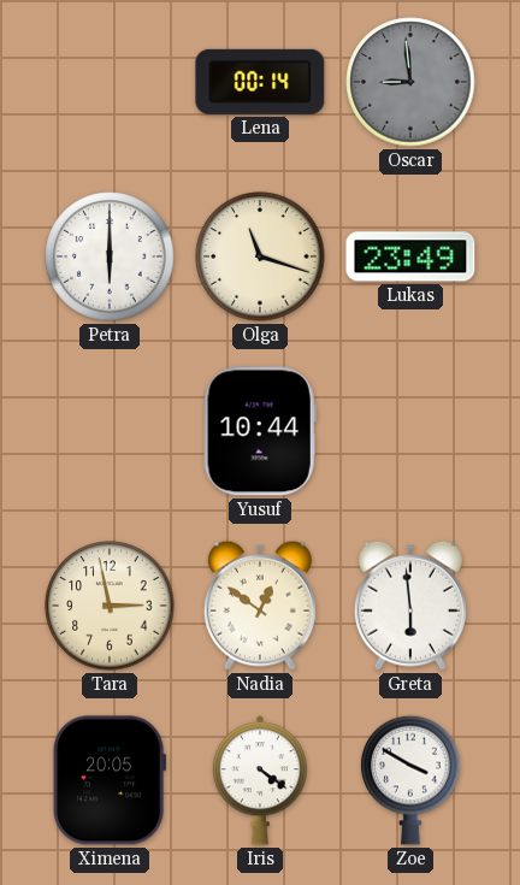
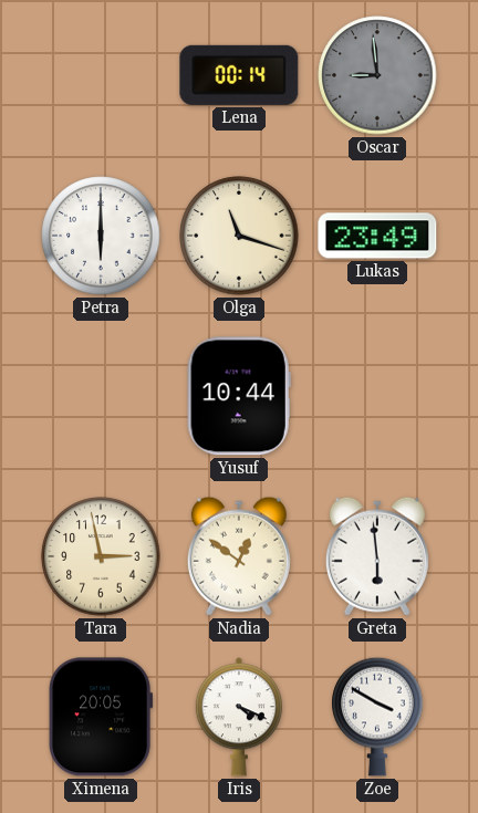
Iris: 4:21 -> 4:19
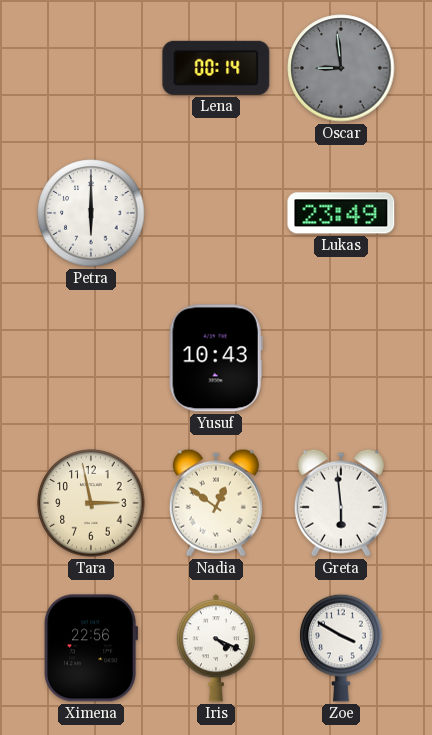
Olga: 11:18 -> none
Yusuf: 10:44 -> 10:43
Ximena: 20:05 -> 22:56
